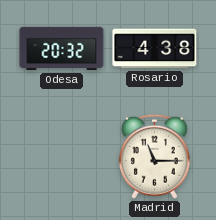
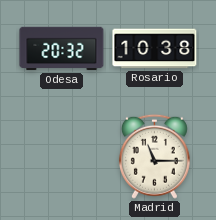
Rosario: 4:38 -> 10:38
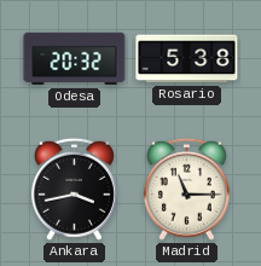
Rosario: 10:38 -> 5:38
Ankara: none -> 3:43
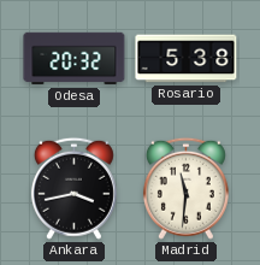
Madrid: 11:15 -> 11:31
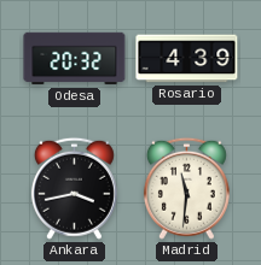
Rosario: 5:38 -> 4:39
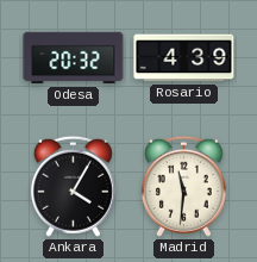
Ankara: 3:43 -> 4:05
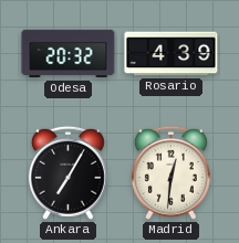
Ankara: 4:05 -> 7:05
Madrid: 11:31 -> 12:31
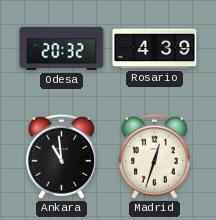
Ankara: 7:05 -> 10:59
Madrid: 12:31 -> 12:33
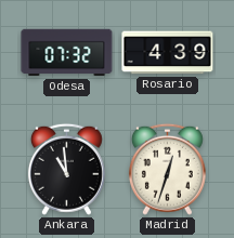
Odesa: 20:32 -> 07:32
